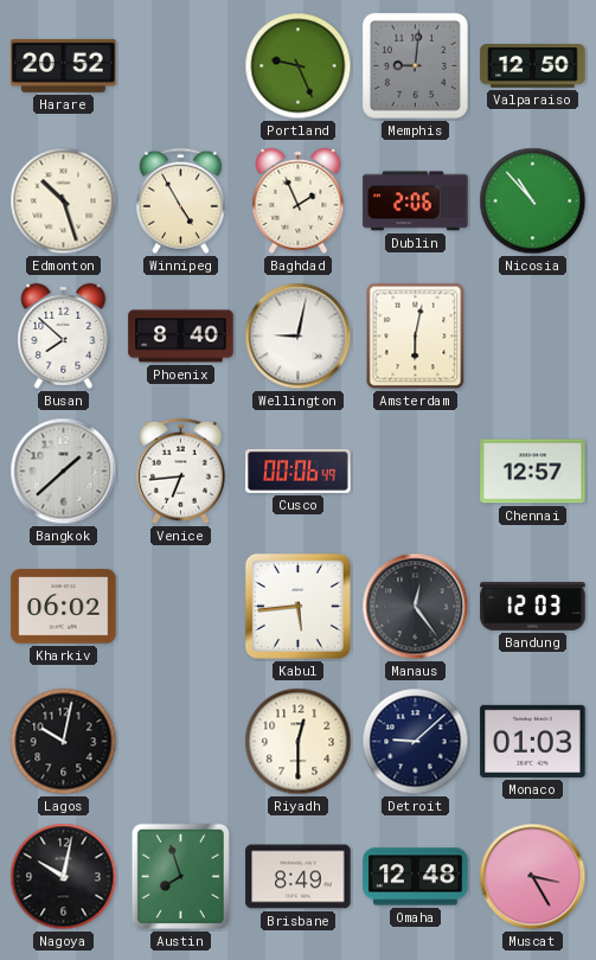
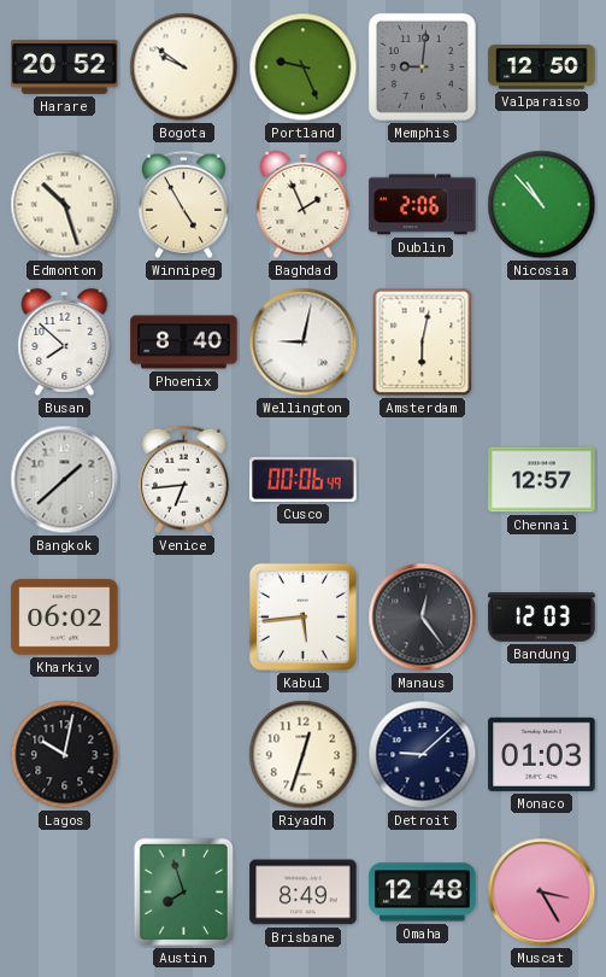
Bogota: none -> 9:51
Riyadh: 12:30 -> 12:33
Nagoya: 10:02 -> none
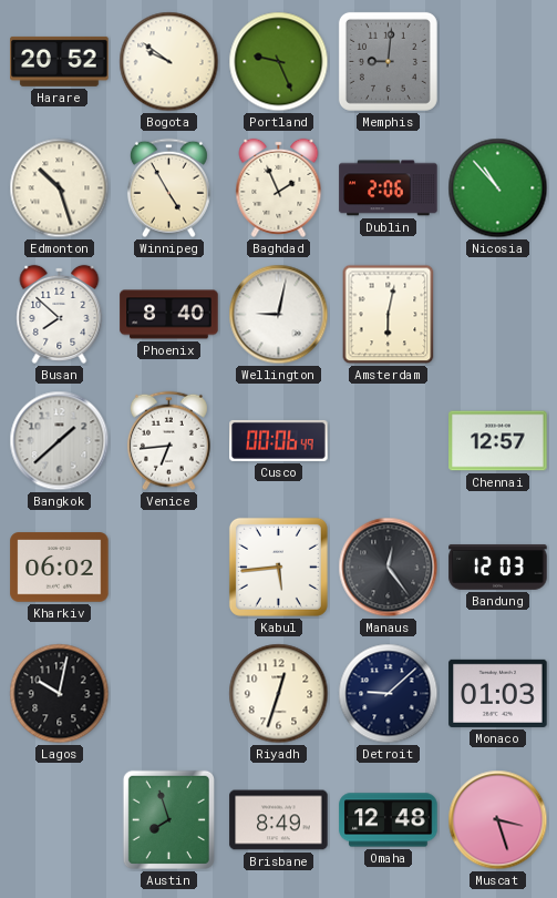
Valparaiso: 12:50 -> none
Muscat: 3:25 -> 3:27
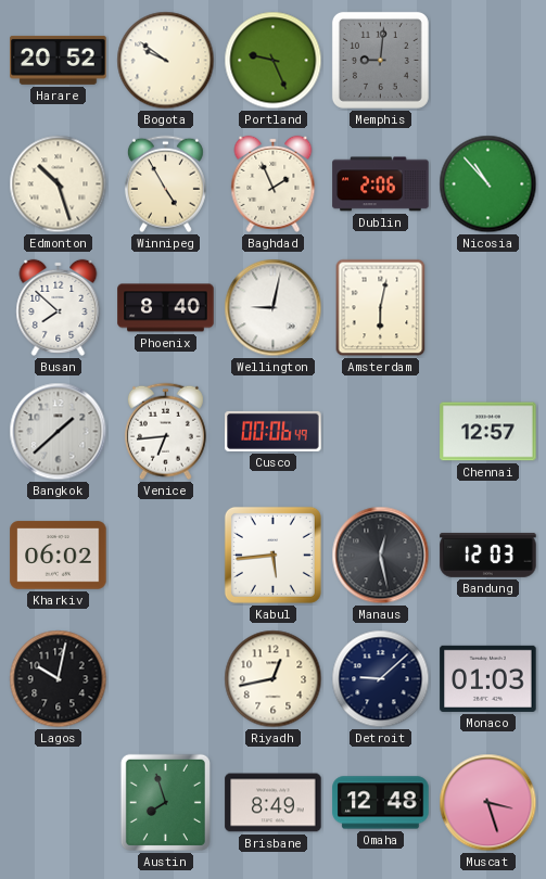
Manaus: 12:24 -> 12:28
Riyadh: 12:33 -> 12:43
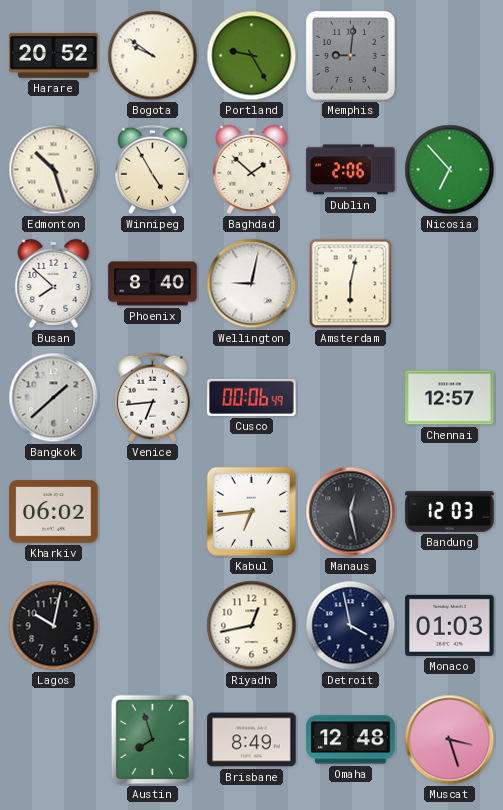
Portland: 9:26 -> 9:25
Baghdad: 1:56 -> 1:52
Nicosia: 10:53 -> 6:53
Kabul: 5:44 -> 6:44
Detroit: 9:08 -> 3:58
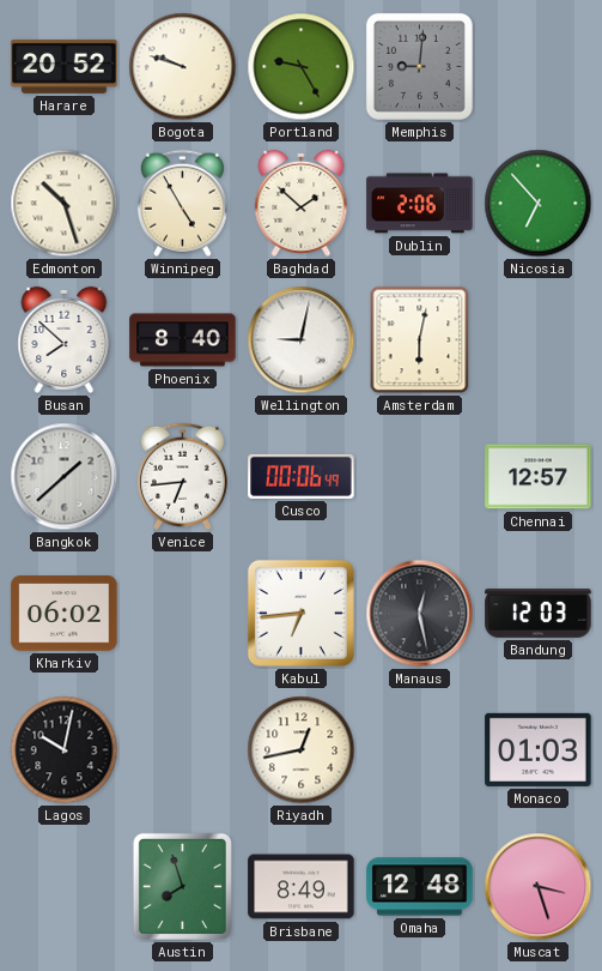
Bogota: 9:51 -> 9:48
Detroit: 3:58 -> none
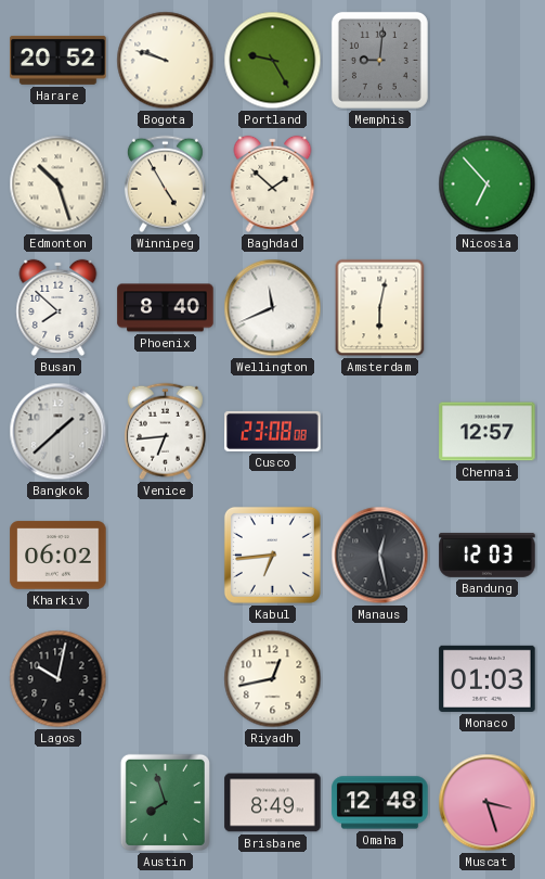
Dublin: 2:06 -> none
Wellington: 9:02 -> 11:41
Cusco: 00:06 -> 23:08
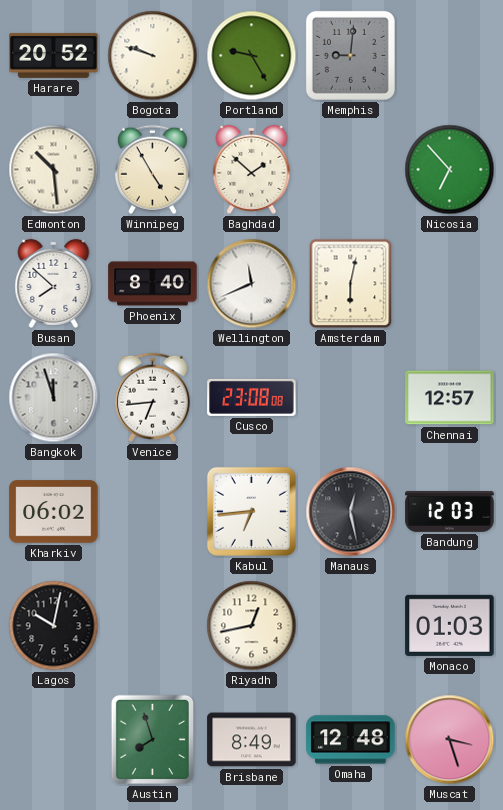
Edmonton: 10:27 -> 10:29
Bangkok: 1:38 -> 11:57
